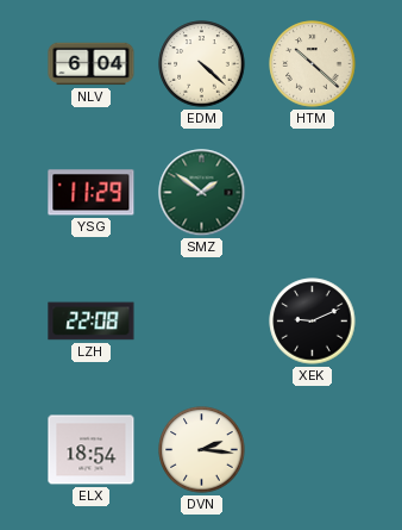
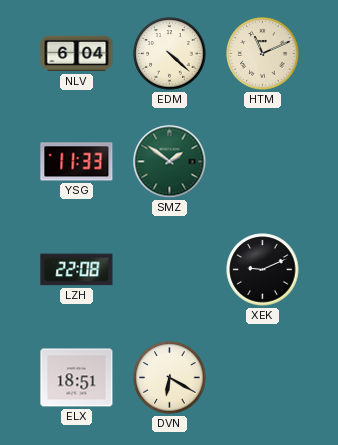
HTM: 10:22 -> 11:11
YSG: 11:29 -> 11:33
ELX: 18:54 -> 18:51
DVN: 2:16 -> 6:20
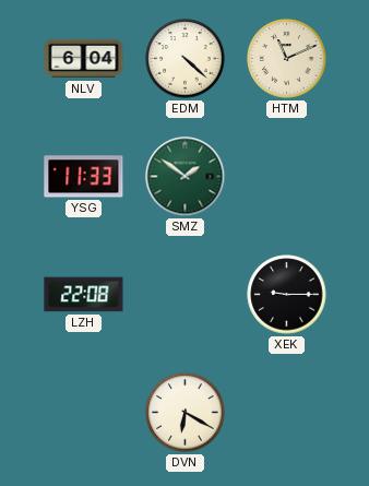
XEK: 9:11 -> 9:15
ELX: 18:51 -> none
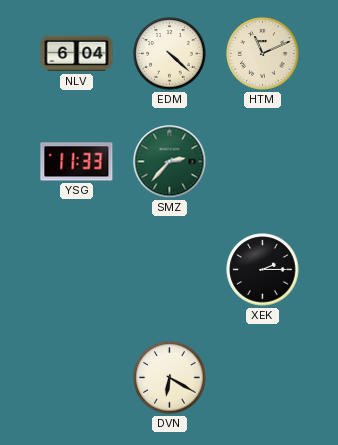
SMZ: 1:51 -> 2:37
LZH: 22:08 -> none
XEK: 9:15 -> 2:15
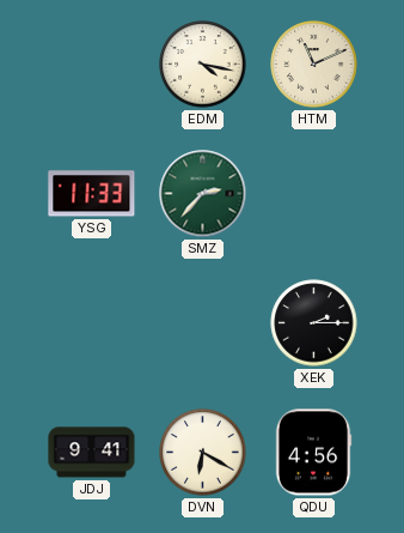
NLV: 6:04 -> none
EDM: 4:22 -> 4:17
JDJ: none -> 9:41
QDU: none -> 4:56
